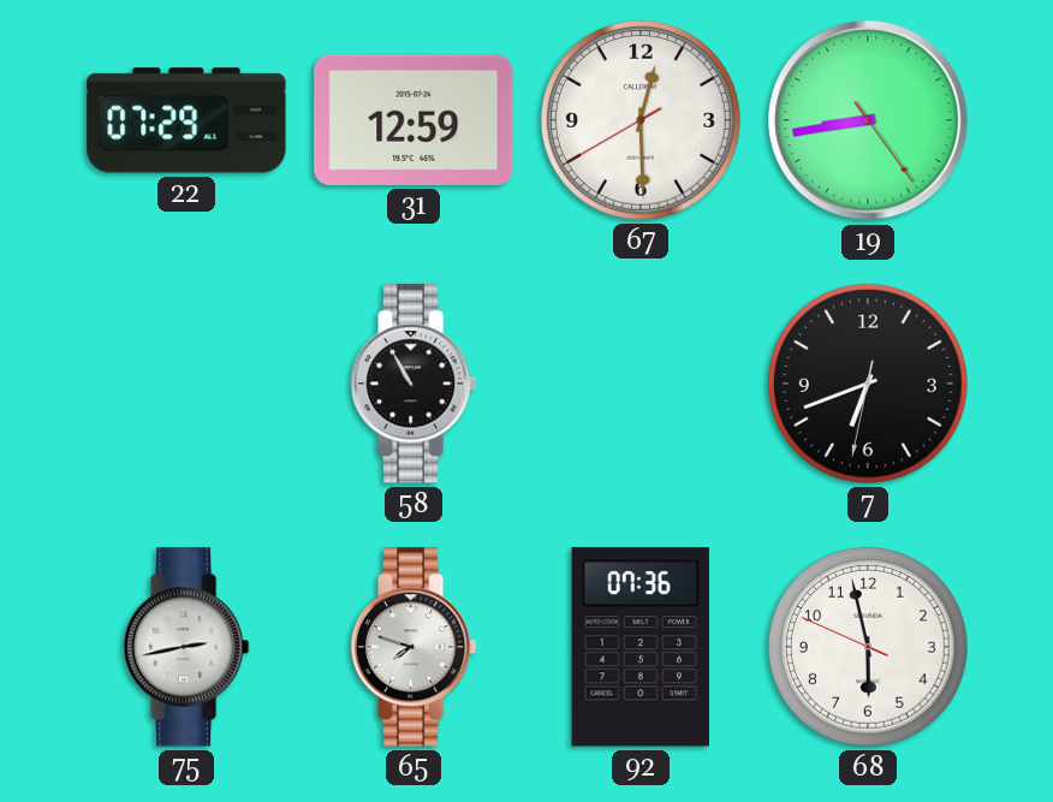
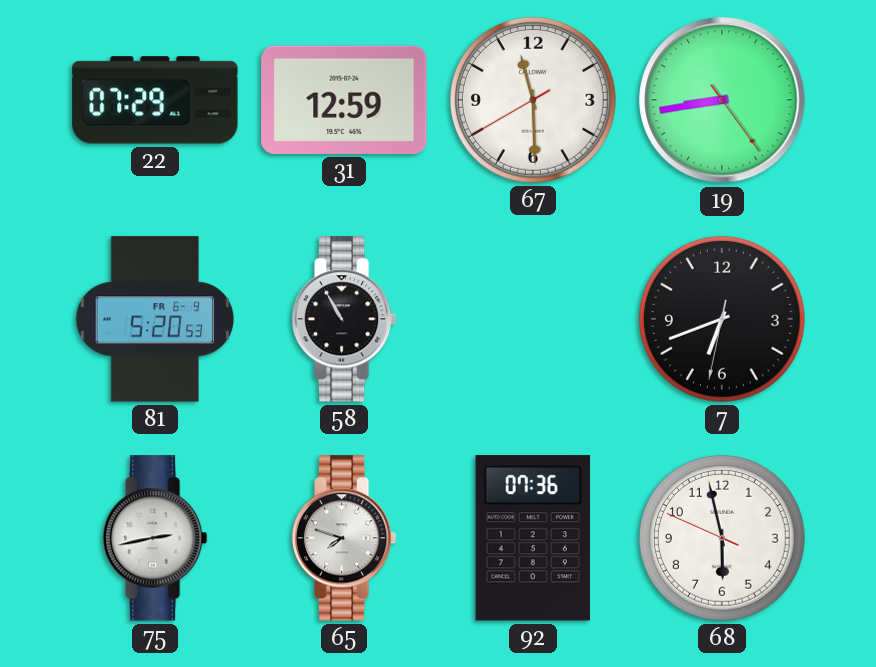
67: 12:29 -> 11:29
81: none -> 5:20
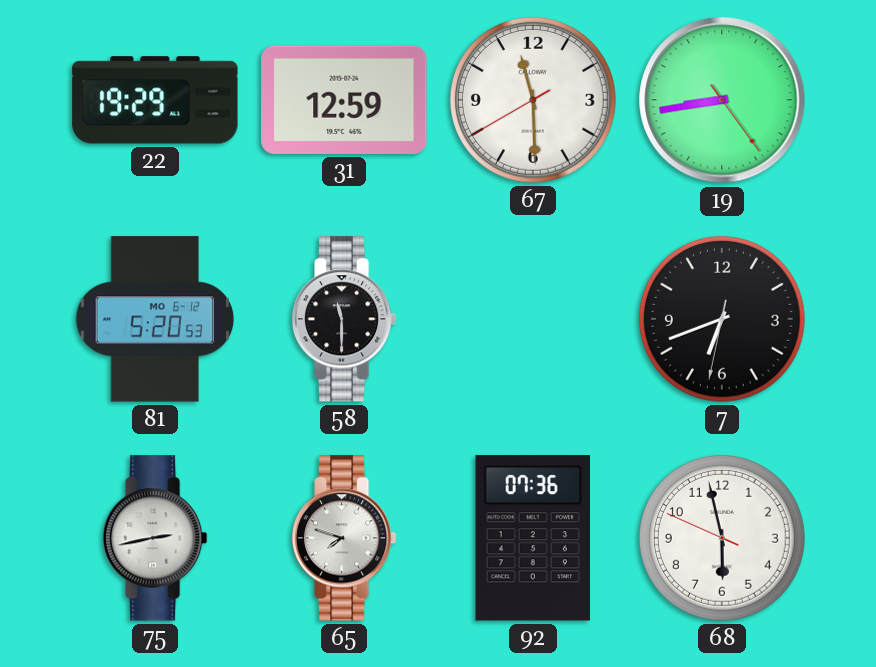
22: 07:29 -> 19:29
81 date: FR 6-9 -> MO 6-12
58: 10:55 -> 11:30
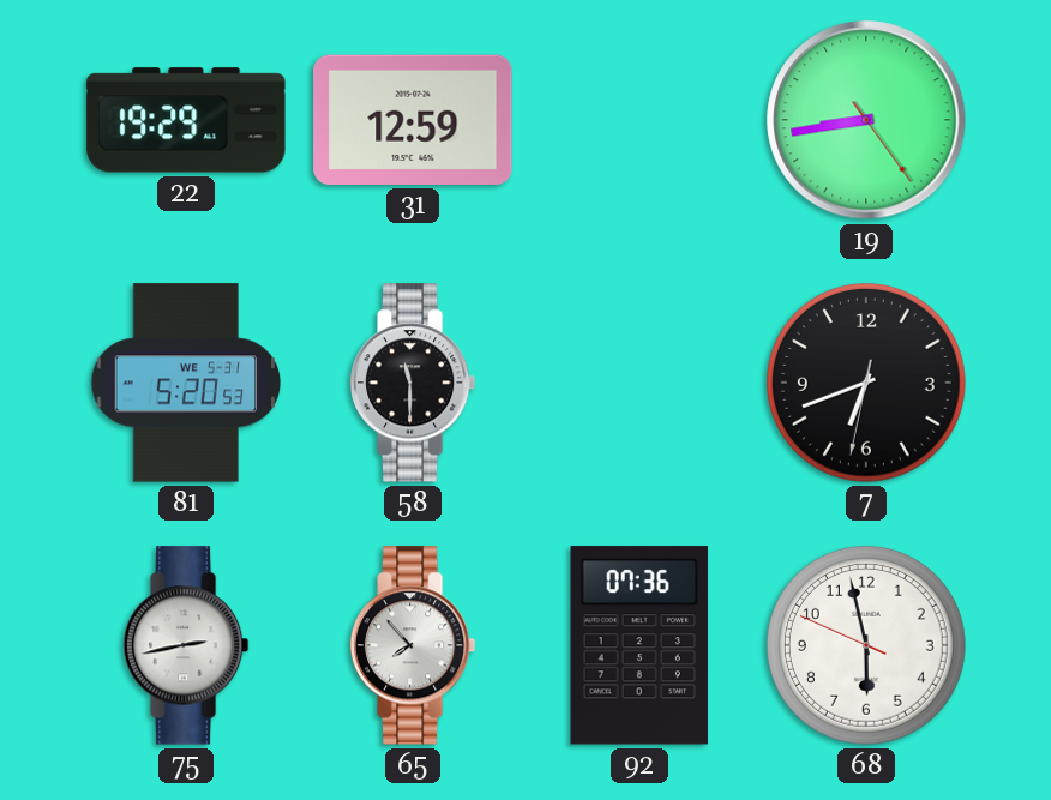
67: 11:29 -> none
81 date: MO 6-12 -> WE 5-31
65: 7:48 -> 7:53
